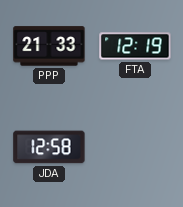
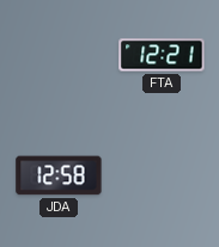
PPP: 21:33 -> none
FTA: 12:19 -> 12:21
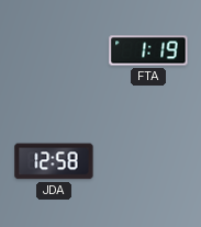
FTA: 12:21 -> 1:19
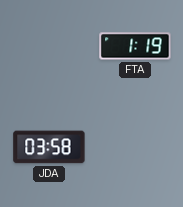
JDA: 12:58 -> 03:58
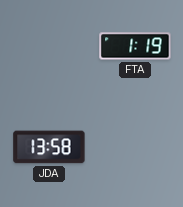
JDA: 03:58 -> 13:58
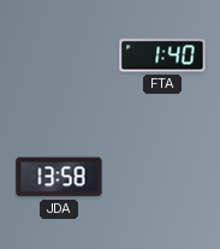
FTA: 1:19 -> 1:40
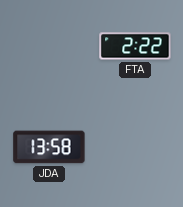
FTA: 1:40 -> 2:22
